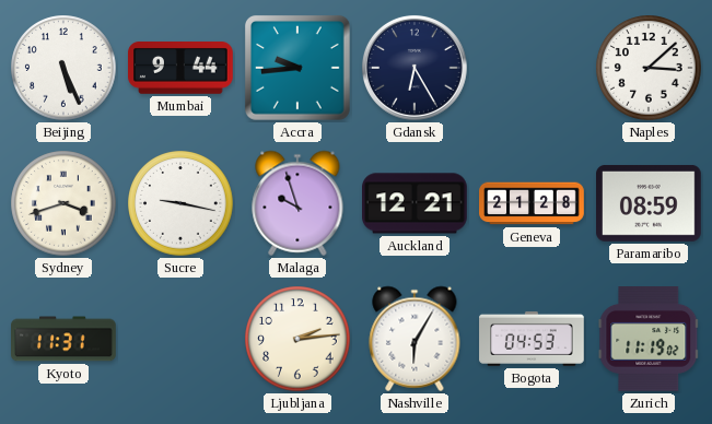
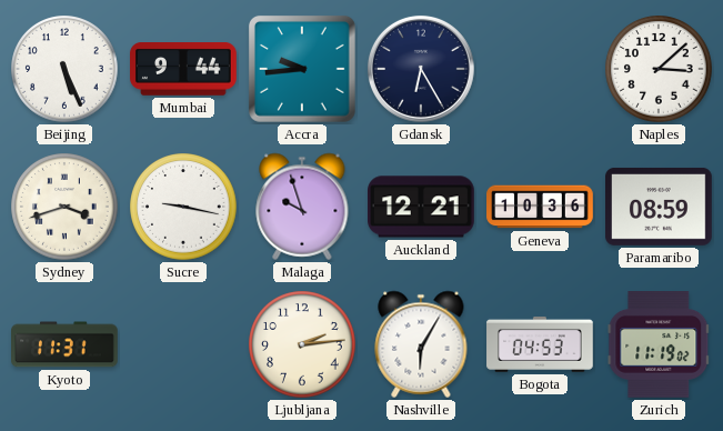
Geneva: 21:28 -> 10:36
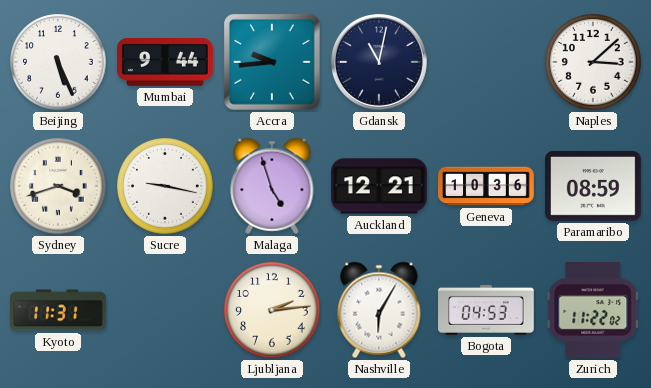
Gdansk: 6:25 -> 11:02
Malaga: 9:57 -> 4:57
Zurich: 11:19 -> 11:22
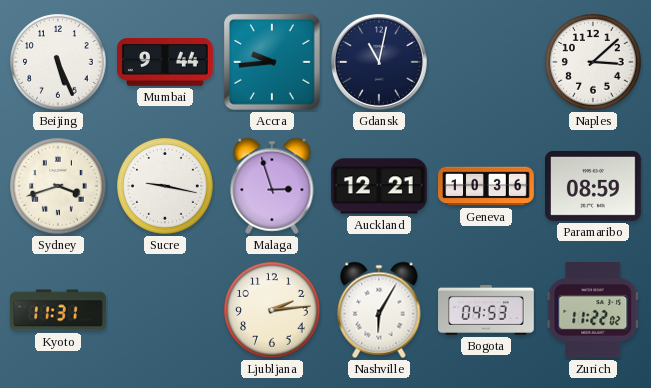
Malaga: 4:57 -> 2:57
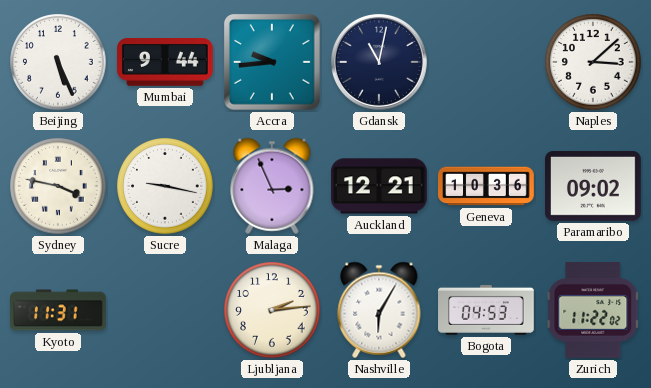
Sydney: 3:42 -> 3:47
Malaga: 2:57 -> 2:56
Paramaribo: 08:59 -> 09:02
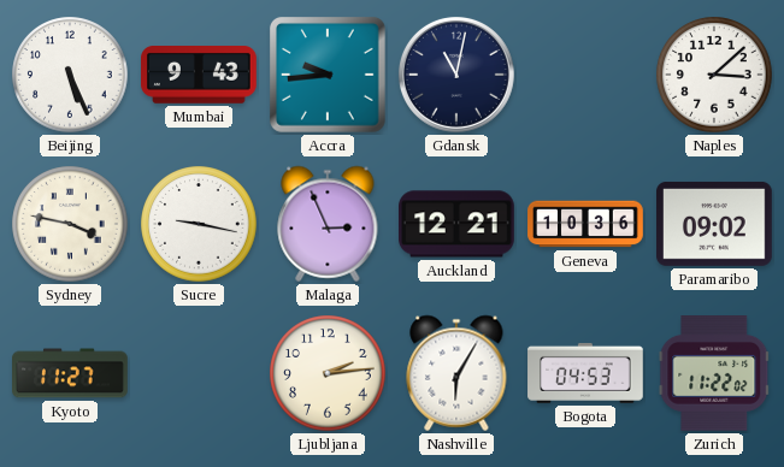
Mumbai: 9:44 -> 9:43
Kyoto: 11:31 -> 11:27
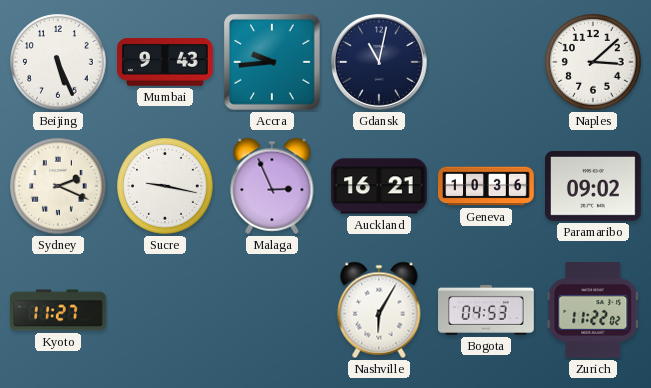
Sydney: 3:47 -> 2:19
Auckland: 12:21 -> 16:21
Ljubljana: 2:14 -> none
